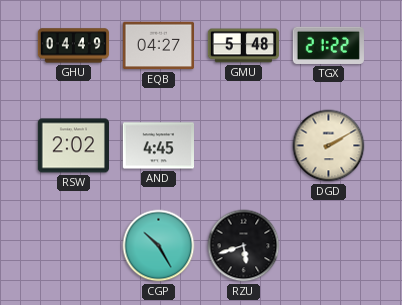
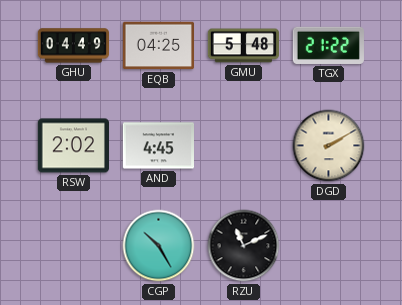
EQB: 04:27 -> 04:25
RZU: 5:42 -> 11:11
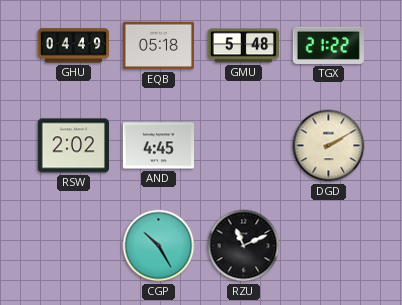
EQB: 04:25 -> 05:18
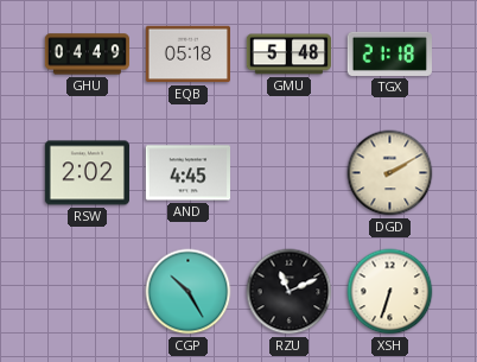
TGX: 21:22 -> 21:18
XSH: none -> 6:33
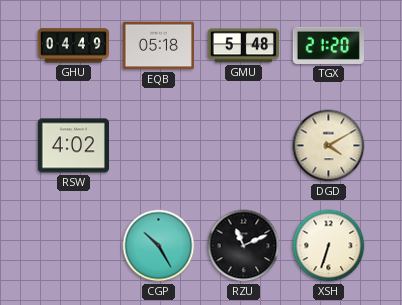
TGX: 21:18 -> 21:20
RSW: 2:02 -> 4:02
AND: 4:45 -> none
DGD: 2:10 -> 4:10
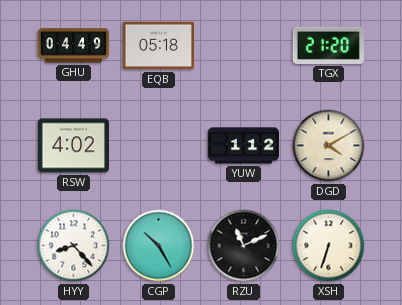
GMU: 5:48 -> none
YUW: none -> 1:12
HYY: none -> 8:23
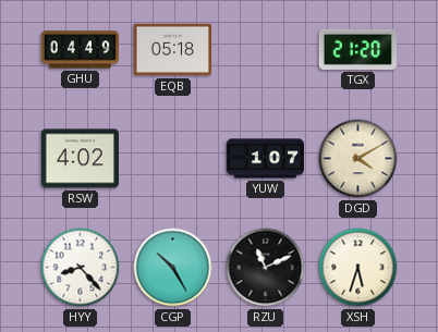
YUW: 1:12 -> 1:07
XSH: 6:33 -> 5:33
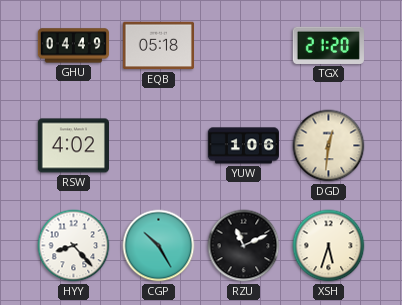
YUW: 1:07 -> 1:06
DGD: 4:10 -> 12:31
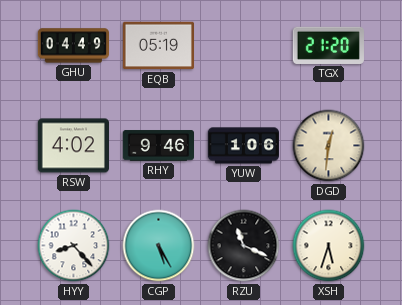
EQB: 05:18 -> 05:19
RHY: none -> 9:46
CGP: 10:25 -> 5:25
RZU: 11:11 -> 11:19
